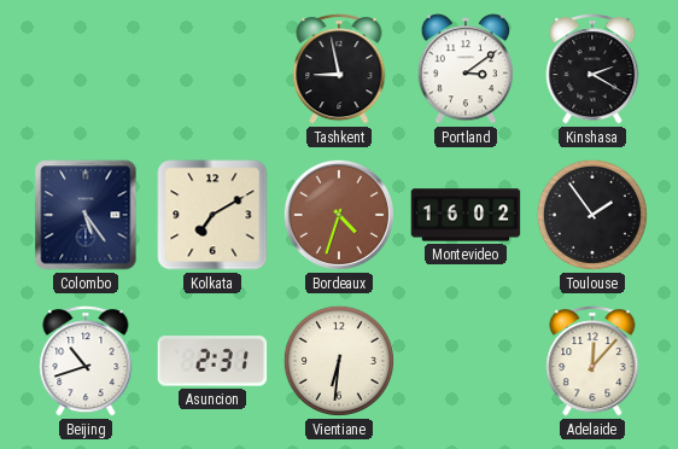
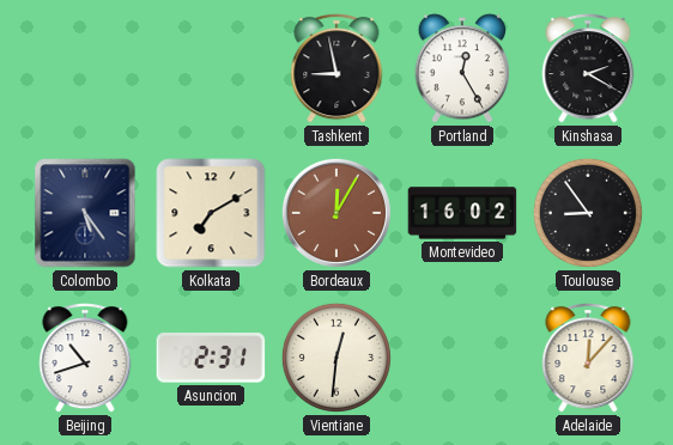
Portland: 3:09 -> 12:25
Bordeaux: 4:33 -> 12:05
Toulouse: 1:54 -> 8:54
Vientiane: 6:31 -> 12:31
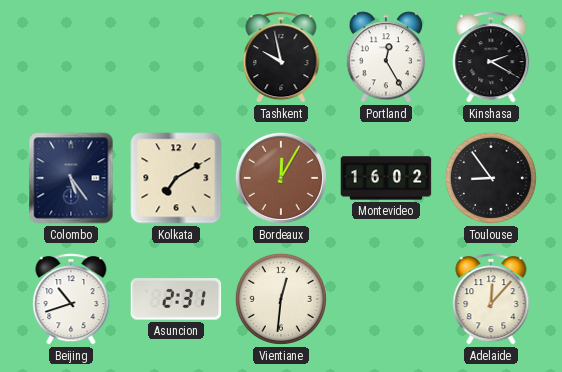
Tashkent: 8:58 -> 9:58
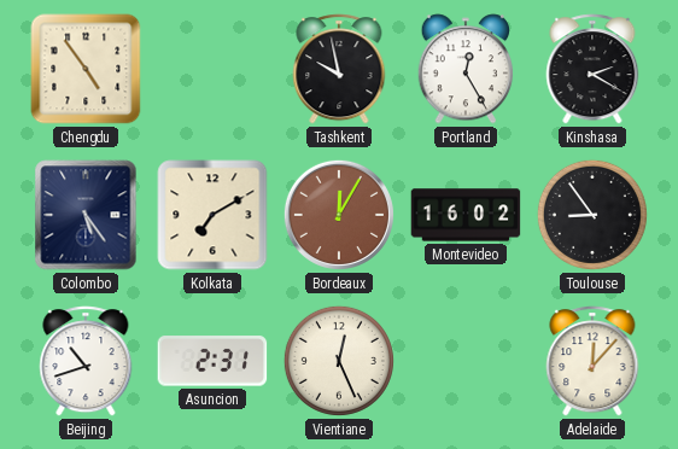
Chengdu: none -> 4:54
Vientiane: 12:31 -> 12:26
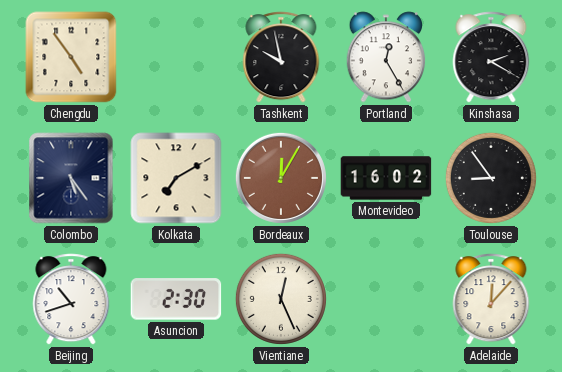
Asuncion: 2:31 -> 2:30
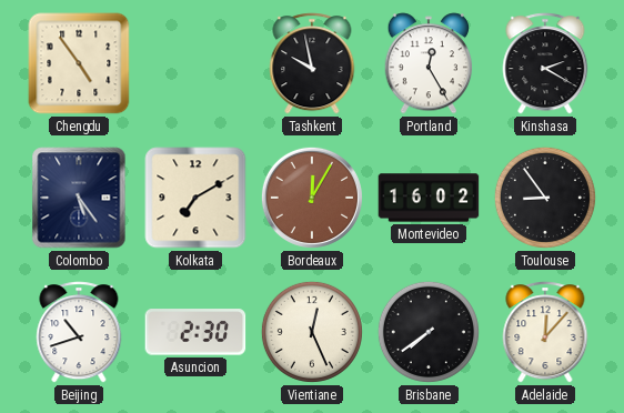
Brisbane: none -> 7:39
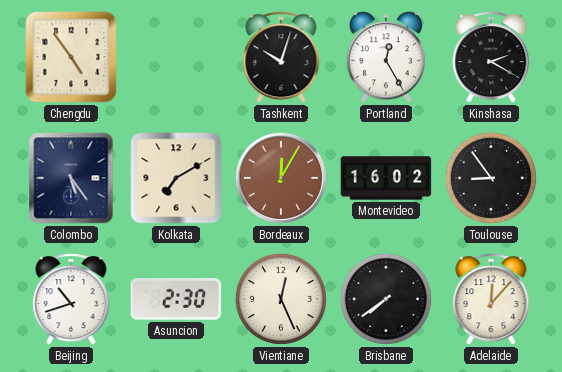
Tashkent: 9:58 -> 10:03
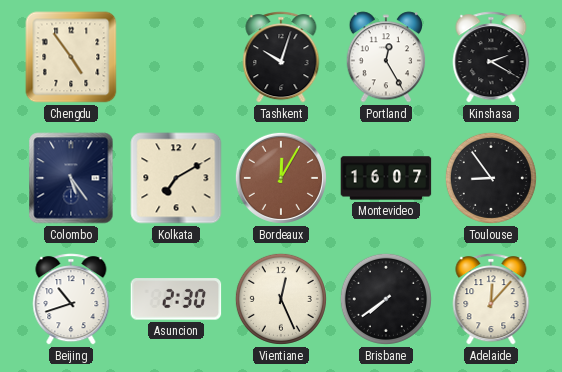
Montevideo: 16:02 -> 16:07
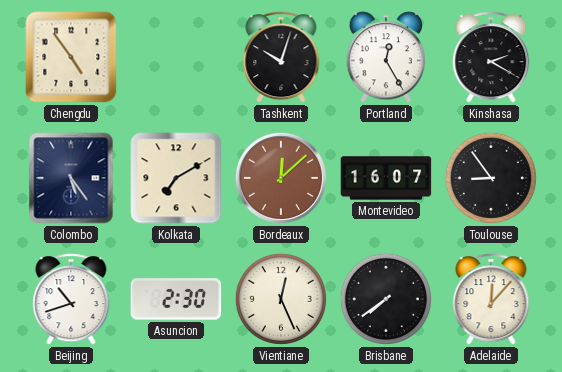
Bordeaux: 12:05 -> 12:08
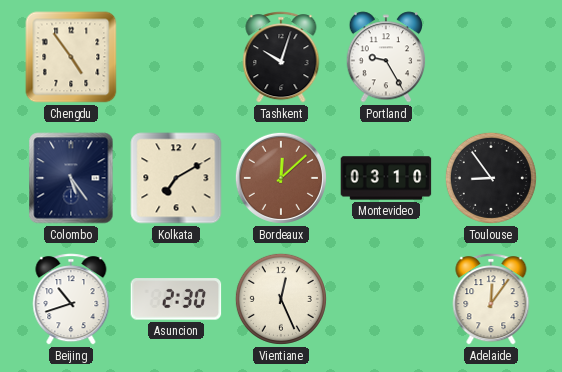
Portland: 12:25 -> 9:25
Kinshasa: 2:20 -> none
Montevideo: 16:07 -> 03:10
Brisbane: 7:39 -> none
Adelaide: 12:07 -> 12:06
